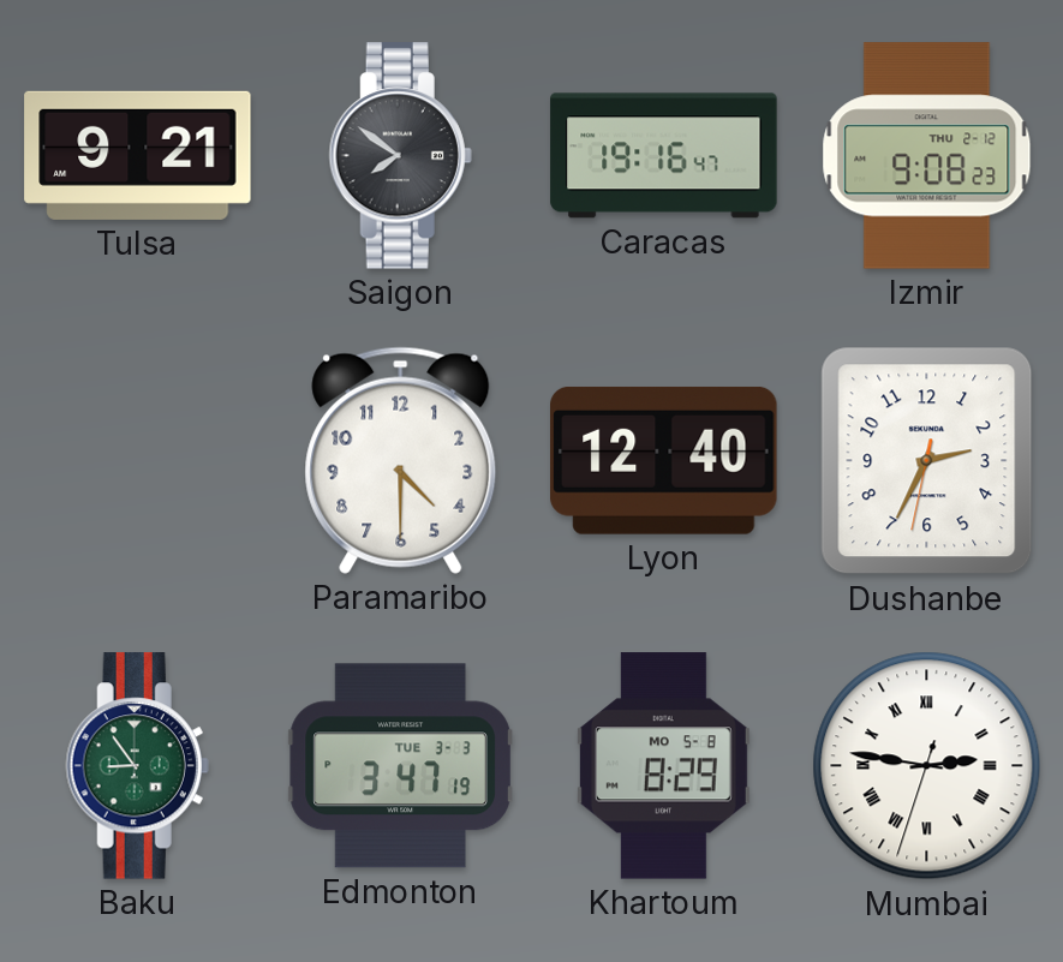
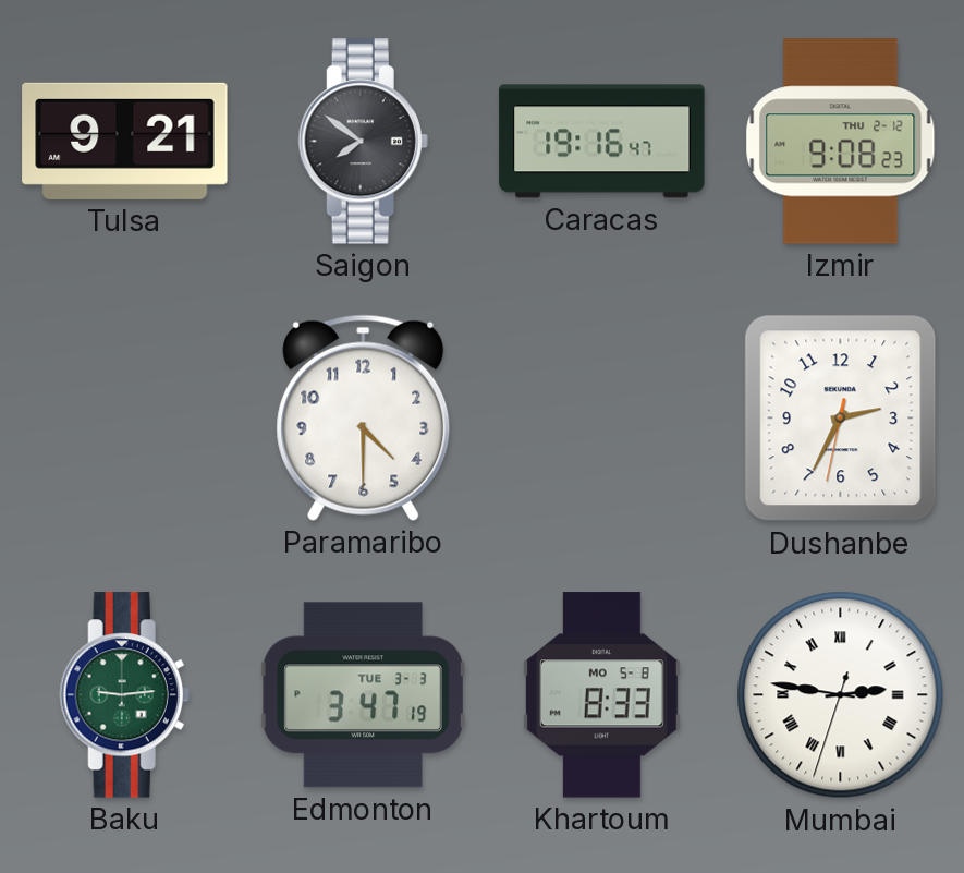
Lyon: 12:40 -> none
Baku: 8:54 -> 9:14
Khartoum: 8:29 -> 8:33
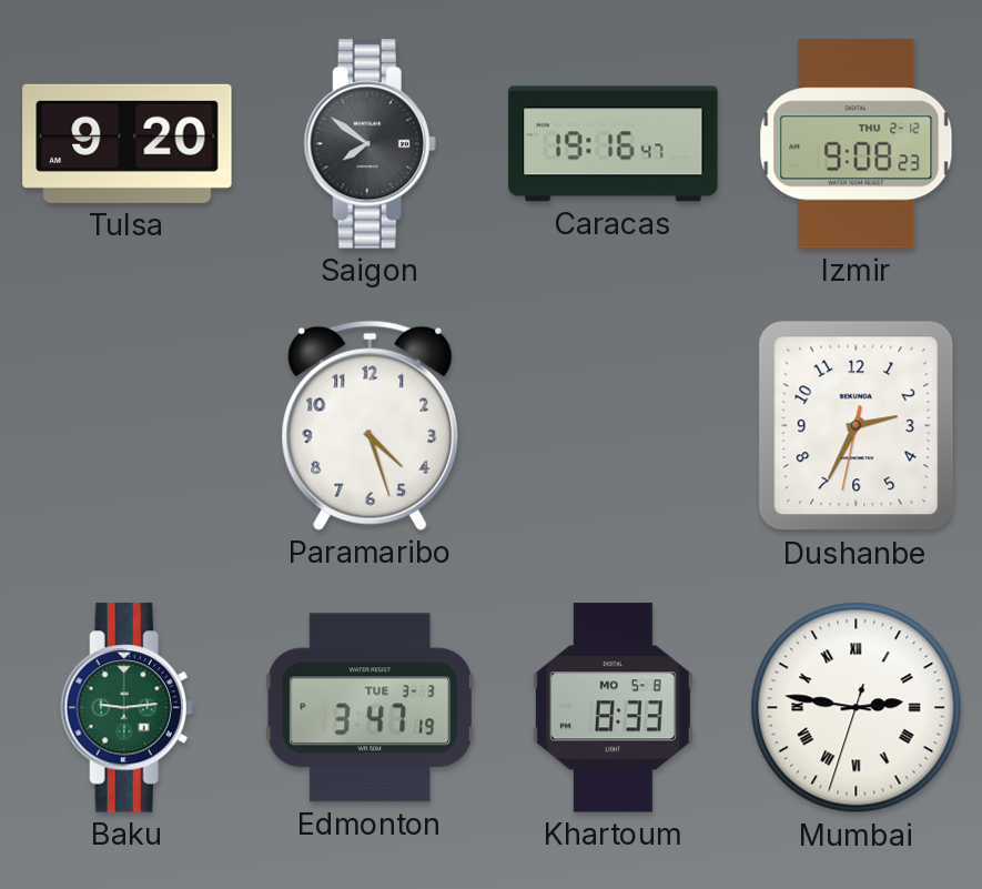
Tulsa: 9:21 -> 9:20
Paramaribo: 4:30 -> 4:27
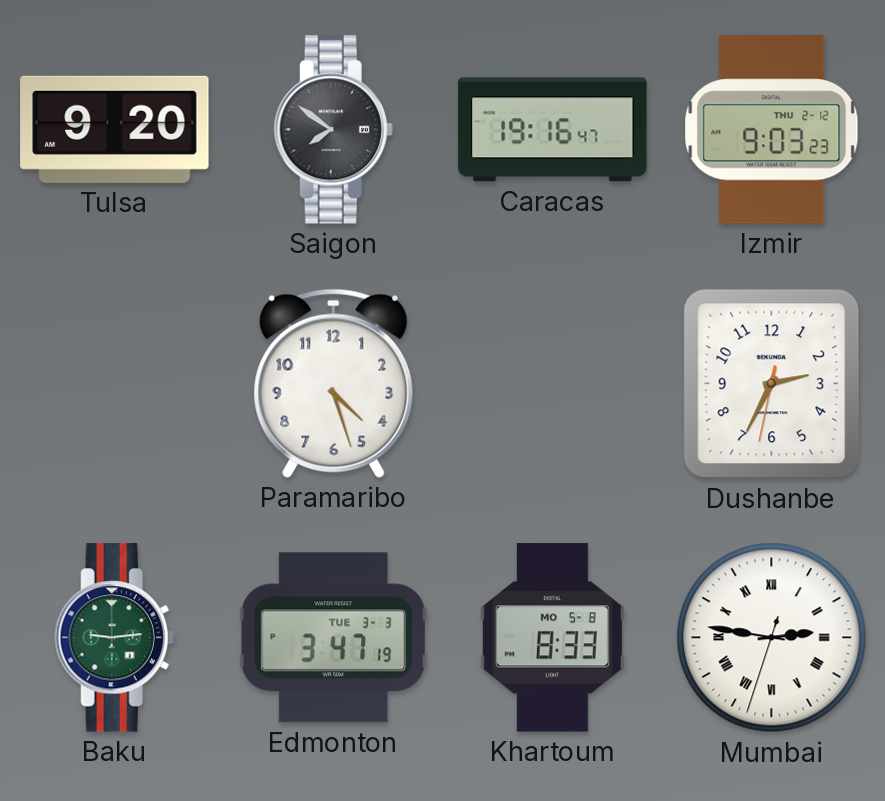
Izmir: 9:08 -> 9:03
